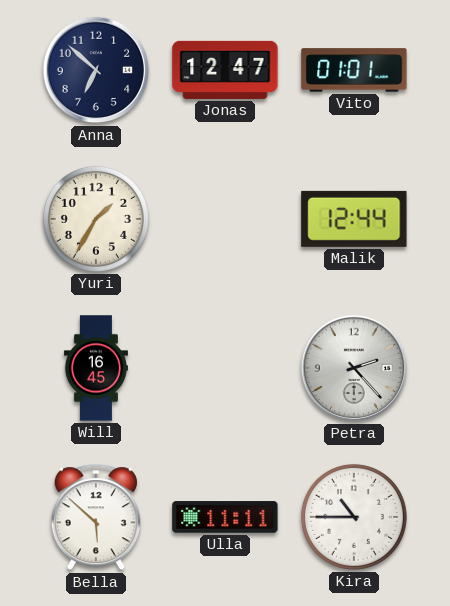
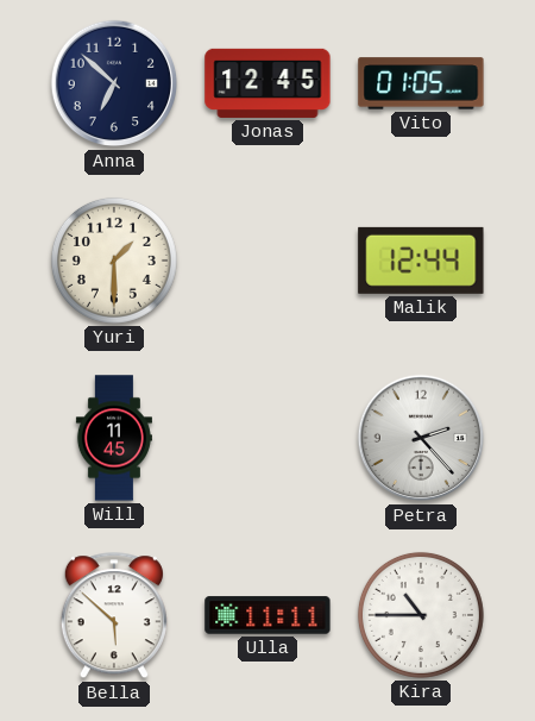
Jonas: 12:47 -> 12:45
Vito: 01:01 -> 01:05
Yuri: 1:35 -> 1:30
Will: 16:45 -> 11:45
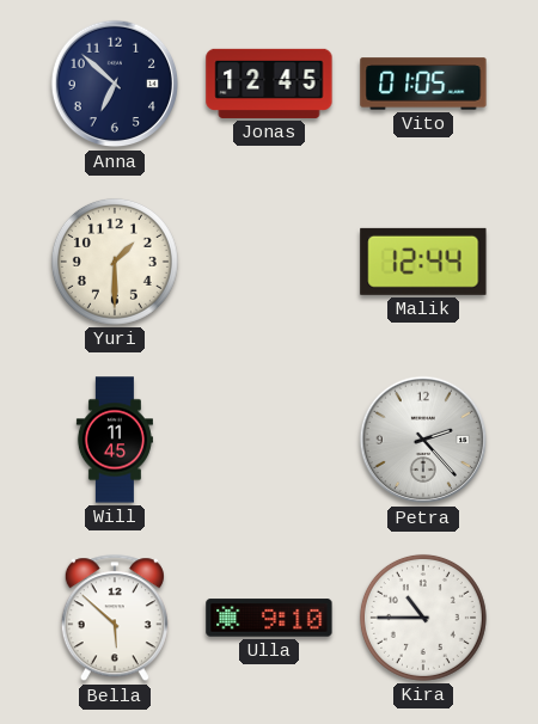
Ulla: 11:11 -> 9:10
